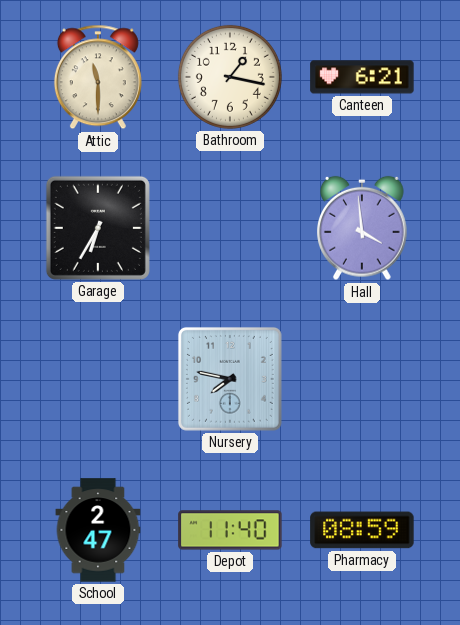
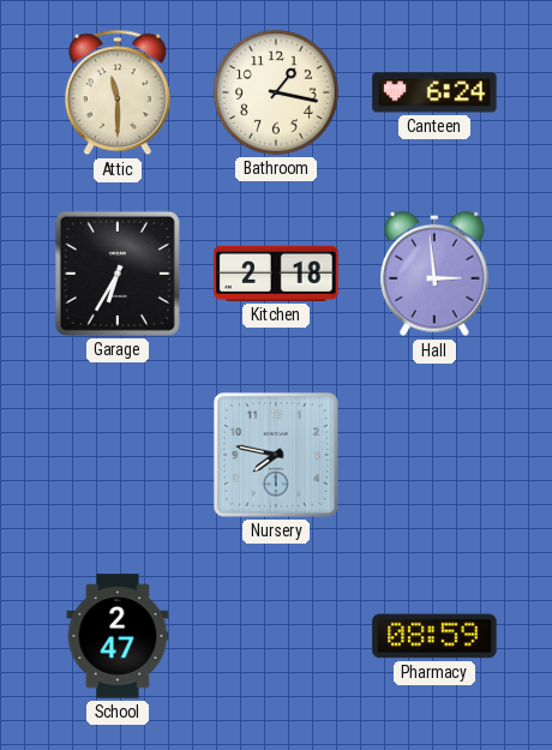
Canteen: 6:21 -> 6:24
Kitchen: none -> 2:18
Hall: 3:59 -> 2:59
Depot: 11:40 -> none
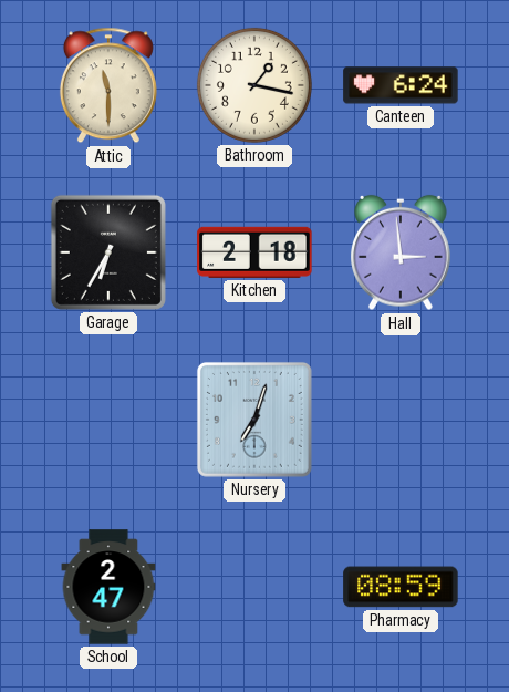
Nursery: 7:47 -> 7:03
